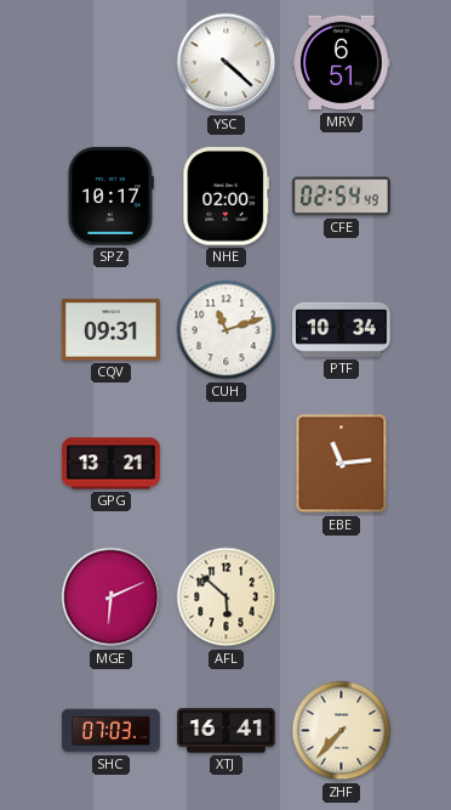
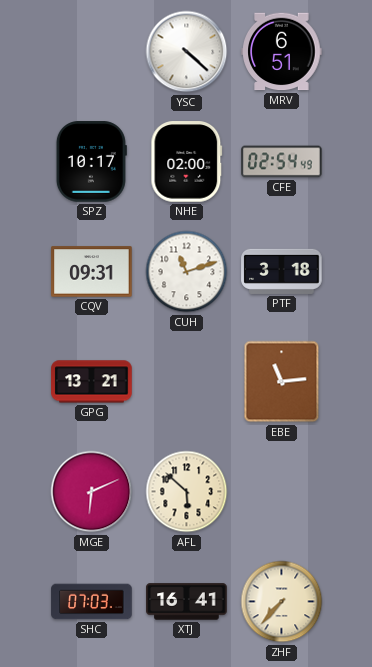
PTF: 10:34 -> 3:18
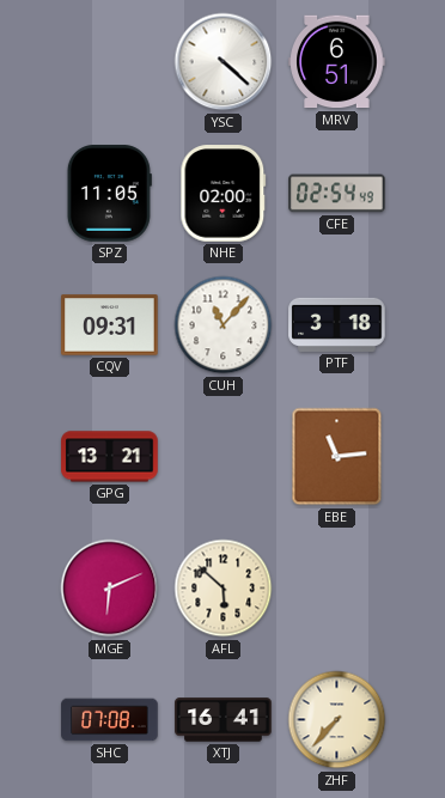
SPZ: 10:17 -> 11:05
CUH: 11:12 -> 11:07
SHC: 07:03 -> 07:08
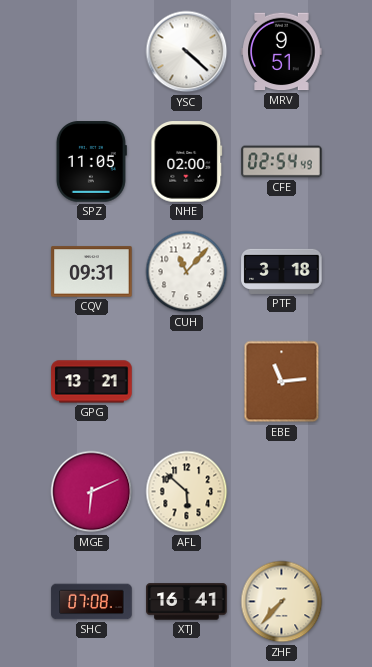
MRV: 6:51 -> 9:51
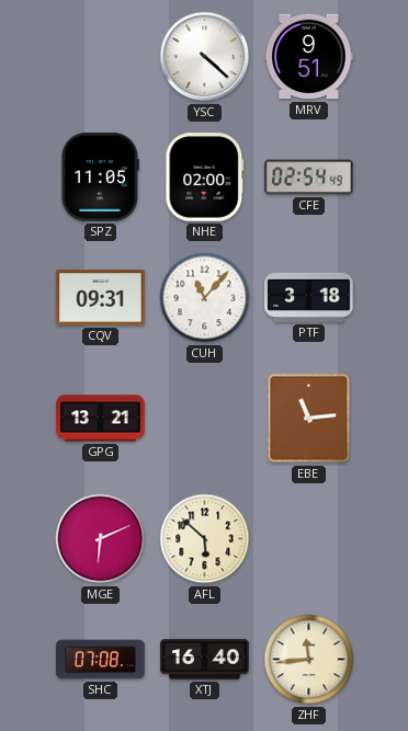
XTJ: 16:41 -> 16:40
ZHF: 7:37 -> 11:44
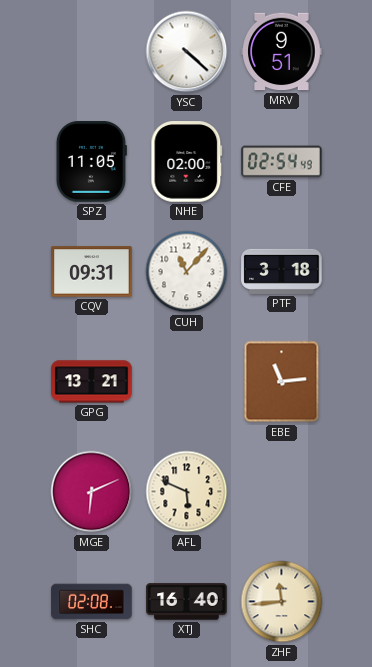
AFL: 5:52 -> 5:49
SHC: 07:08 -> 02:08
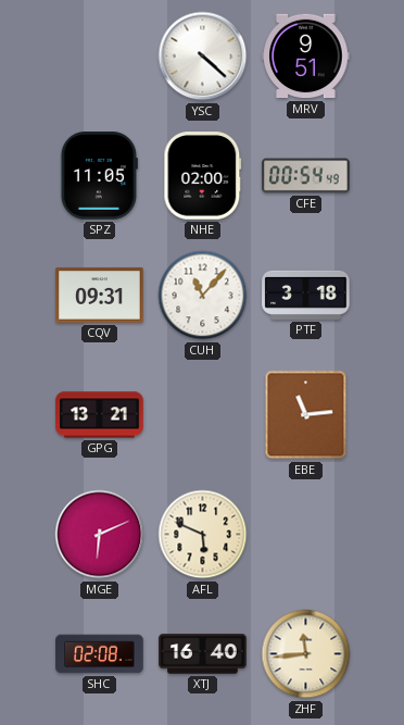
CFE: 02:54 -> 00:54
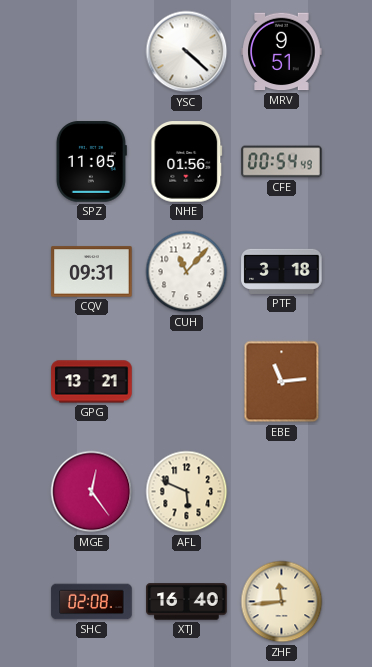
NHE: 02:00 -> 01:56
MGE: 6:11 -> 12:24
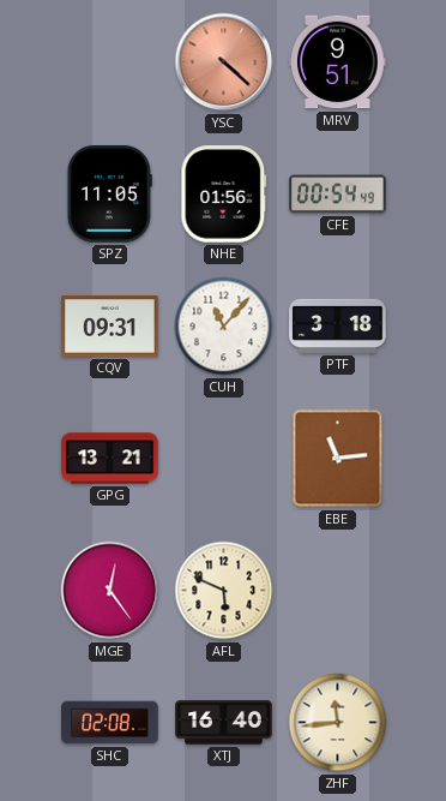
YSC dial: white -> salmon
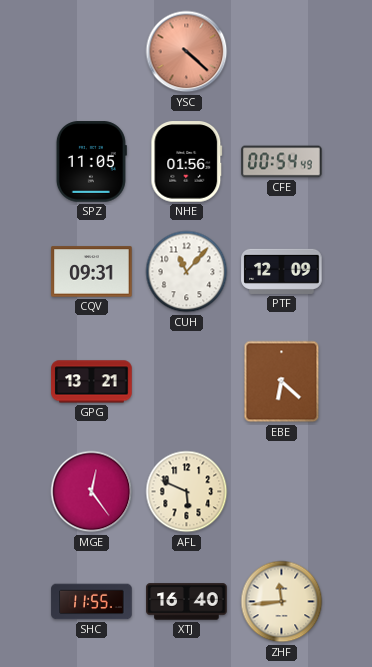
MRV: 9:51 -> none
PTF: 3:18 -> 12:09
EBE: 11:14 -> 6:22
SHC: 02:08 -> 11:55
